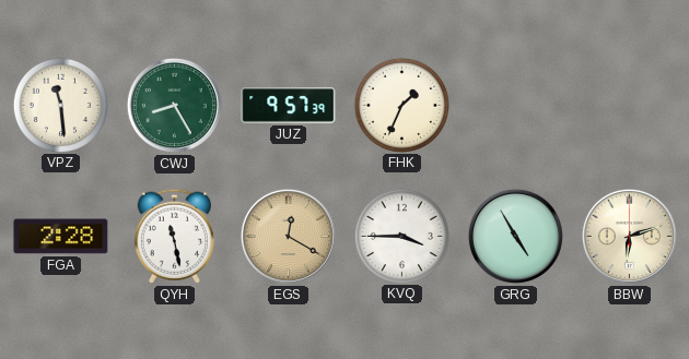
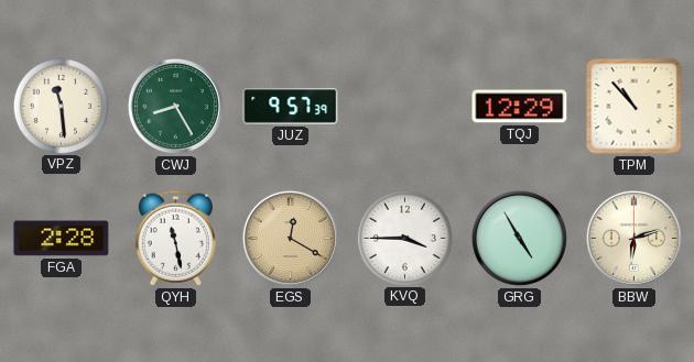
FHK: 1:34 -> none
TQJ: none -> 12:29
TPM: none -> 10:53
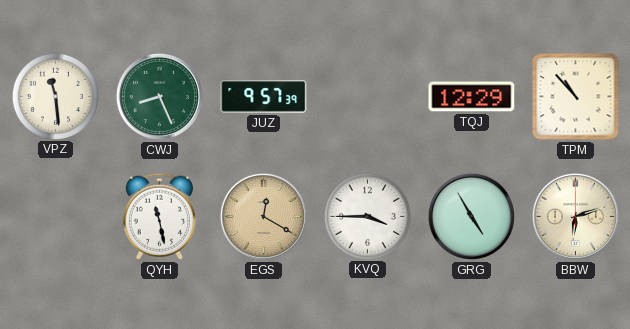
CWJ: 8:25 -> 8:26
FGA: 2:28 -> none
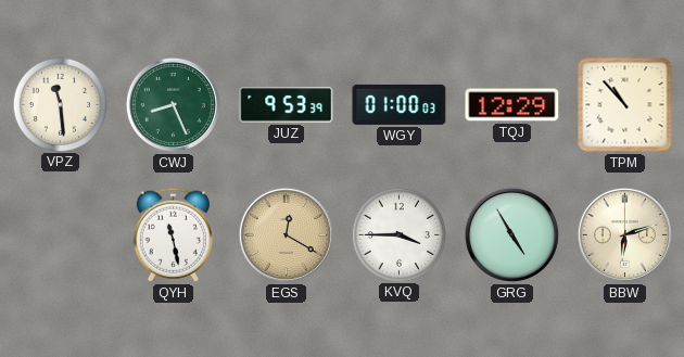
JUZ: 9:57 -> 9:53
WGY: none -> 01:00
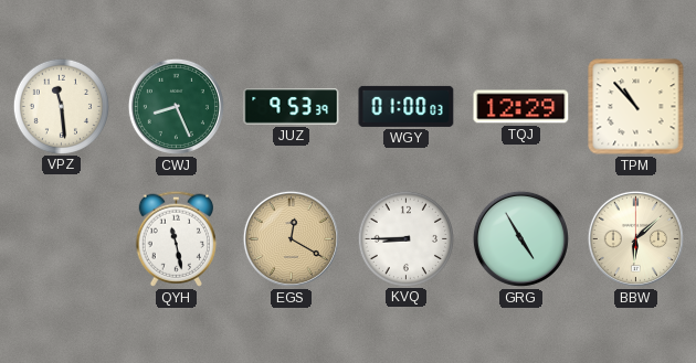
KVQ: 3:45 -> 8:45
BBW: 6:12 -> 6:08
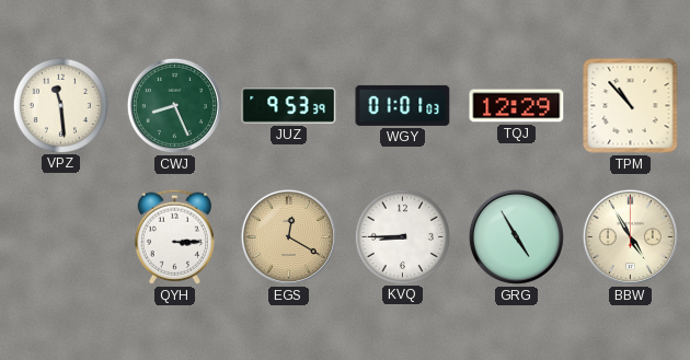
WGY: 01:00 -> 01:01
QYH: 11:28 -> 3:15
BBW: 6:08 -> 4:55
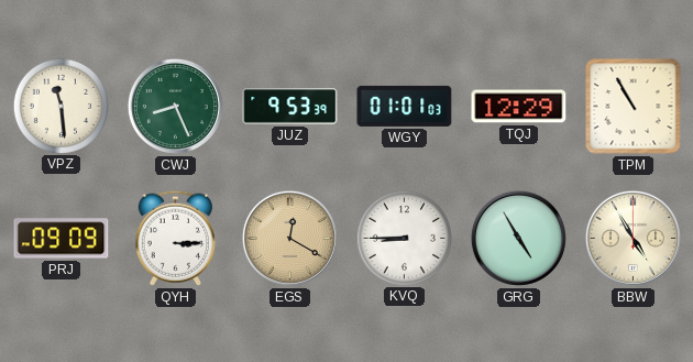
TPM: 10:53 -> 10:55
PRJ: none -> 09:09
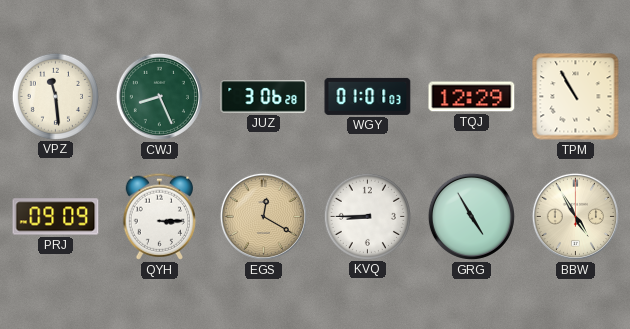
JUZ: 9:53 -> 3:06
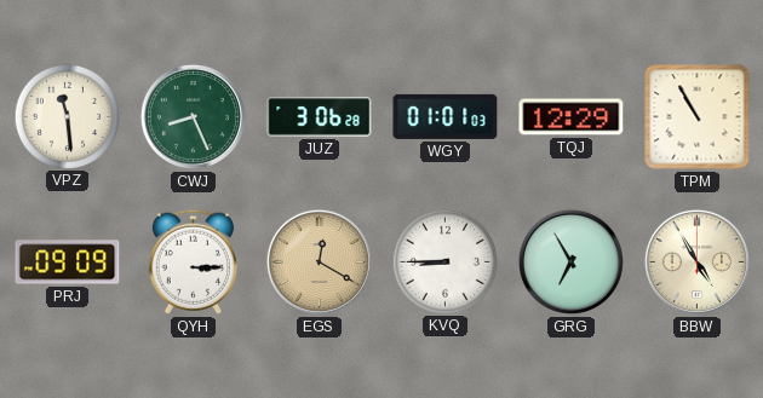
GRG: 4:55 -> 6:55
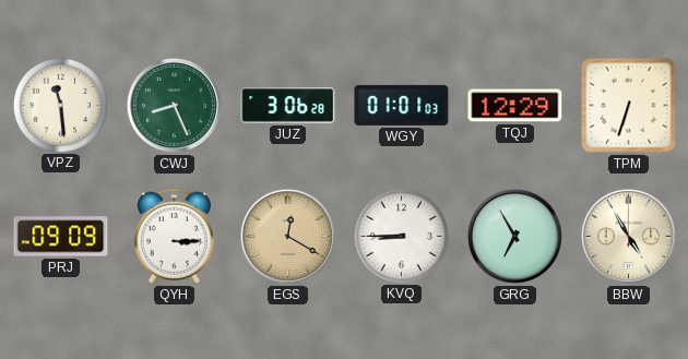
TPM: 10:55 -> 6:33
